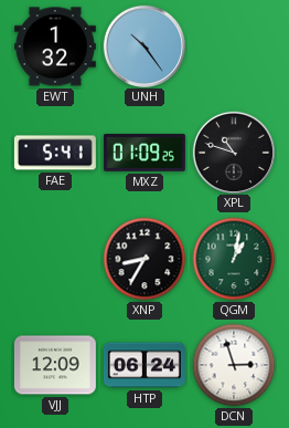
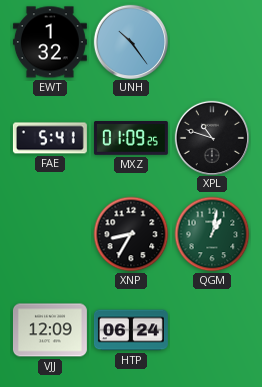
DCN: 2:57 -> none
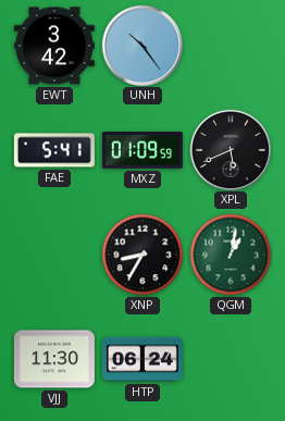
EWT: 1:32 -> 3:42
MXZ: 01:09:25 -> 01:09:59
XPL: 10:48 -> 5:41
VJJ: 12:09 -> 11:30
